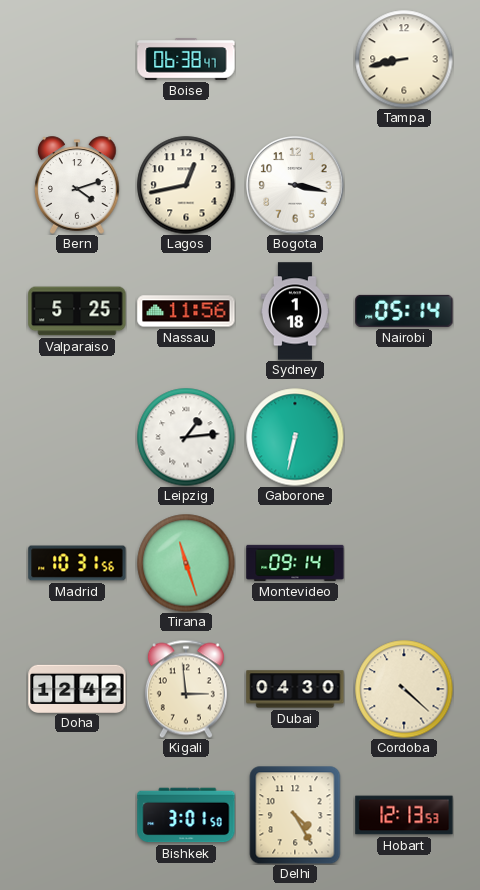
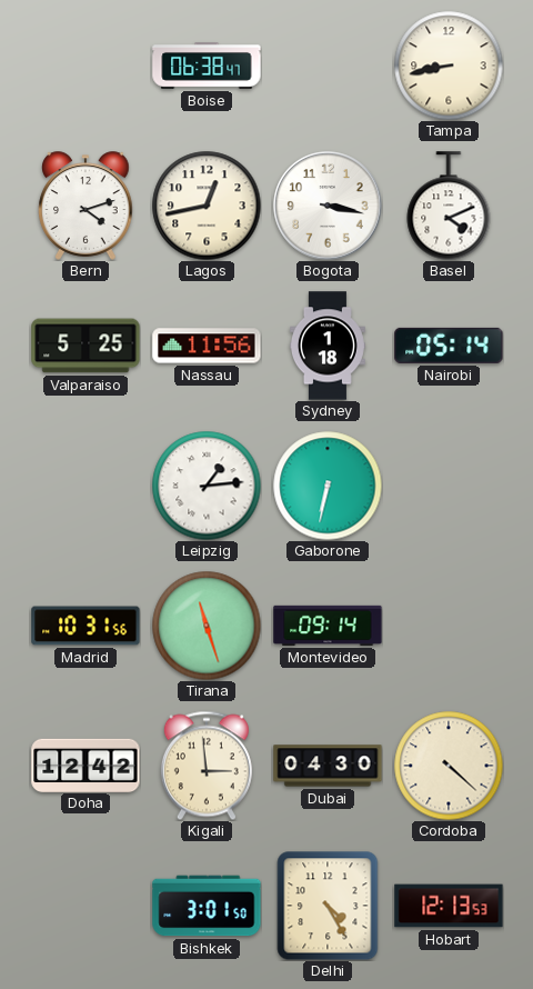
Basel: none -> 4:11
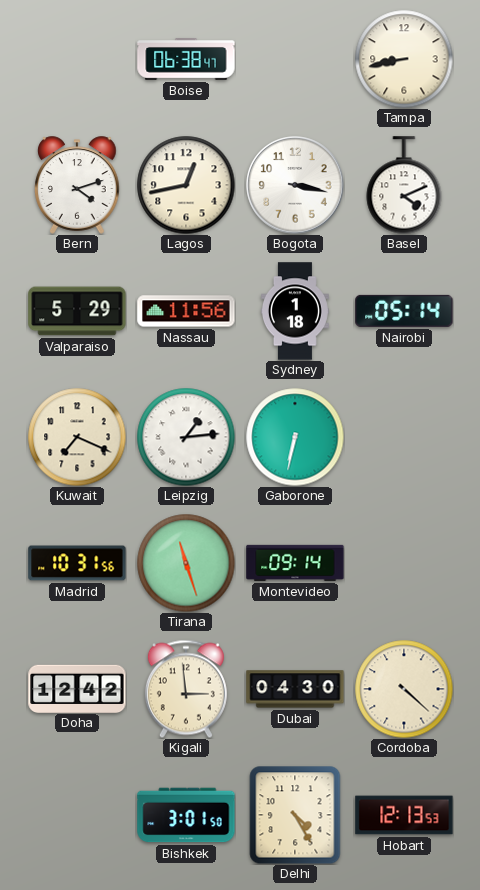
Valparaiso: 5:25 -> 5:29
Kuwait: none -> 7:19
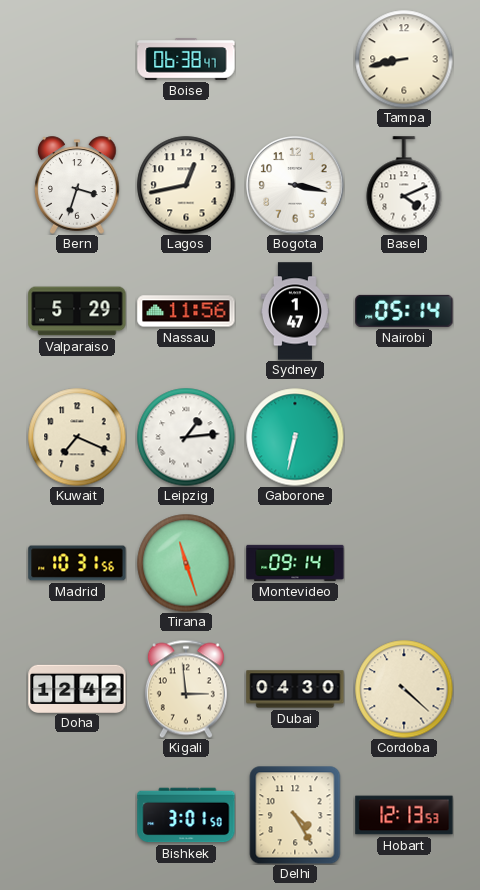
Bern: 4:12 -> 3:33
Sydney: 1:18 -> 1:47
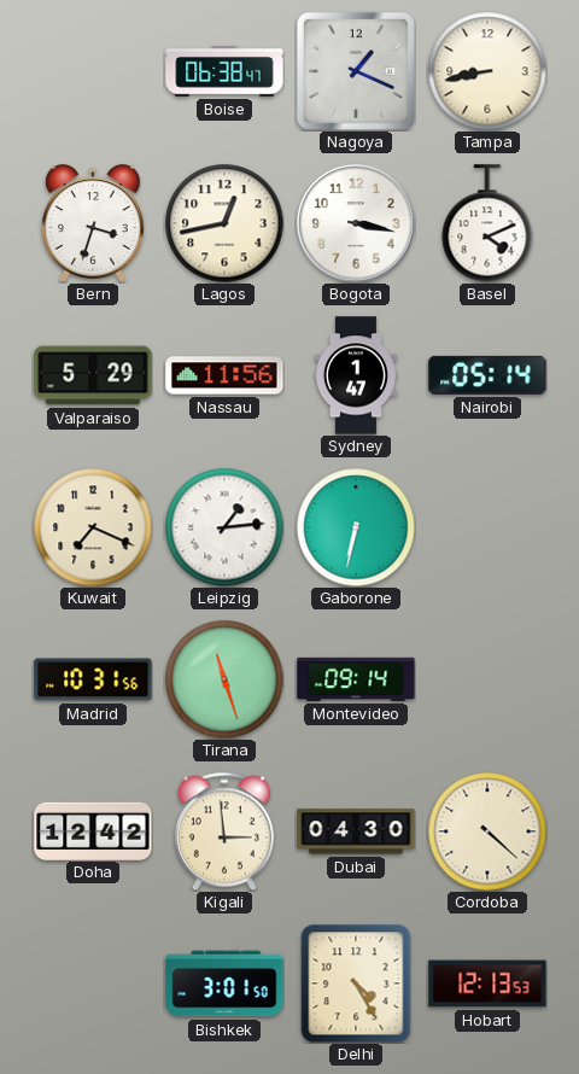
Nagoya: none -> 1:19
